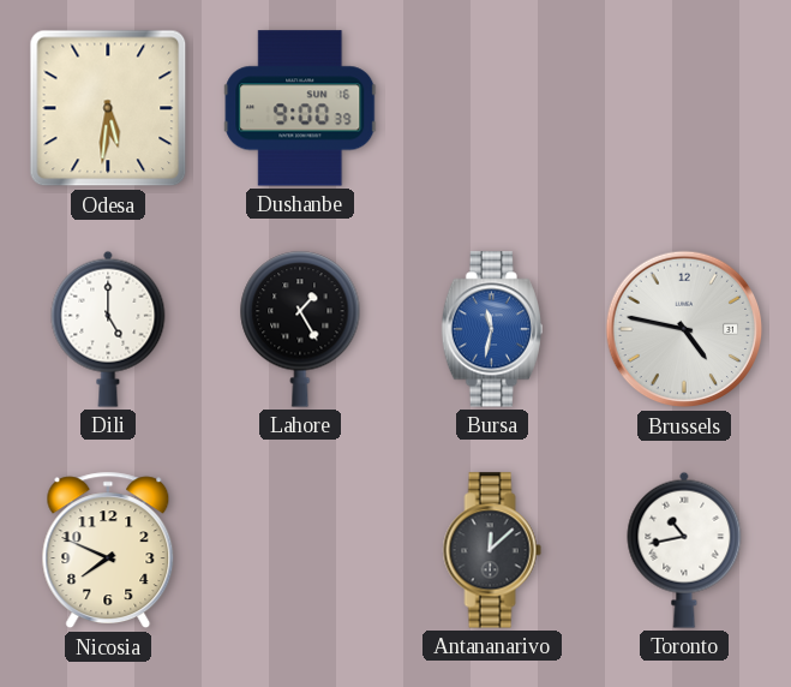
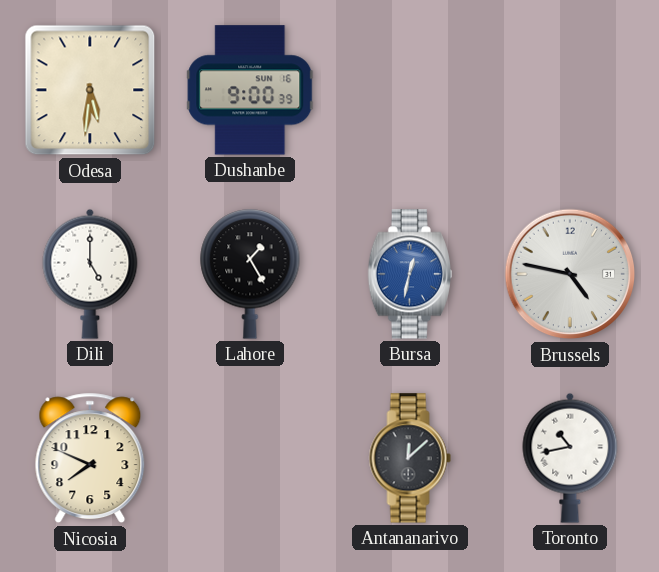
Bursa: 11:32 -> 12:32
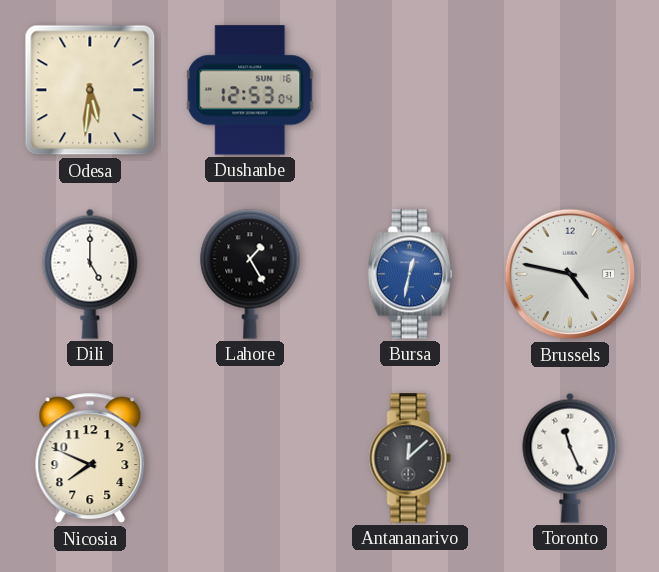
Dushanbe: 9:00 -> 12:53
Toronto: 10:43 -> 11:26
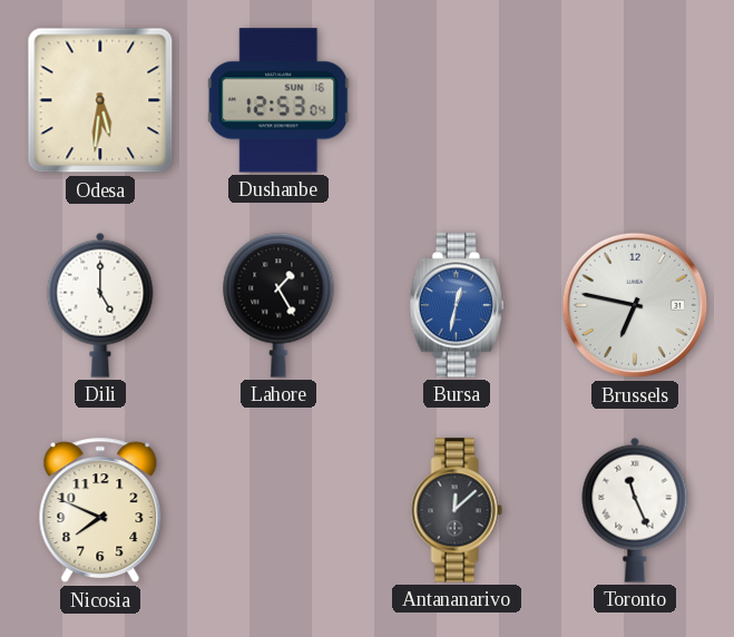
Brussels: 4:47 -> 6:47
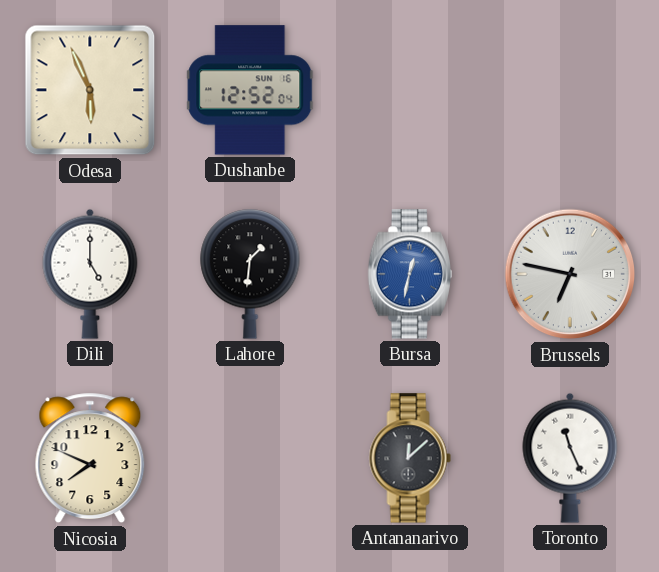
Odesa: 5:31 -> 5:56
Dushanbe: 12:53 -> 12:52
Lahore: 1:25 -> 1:31
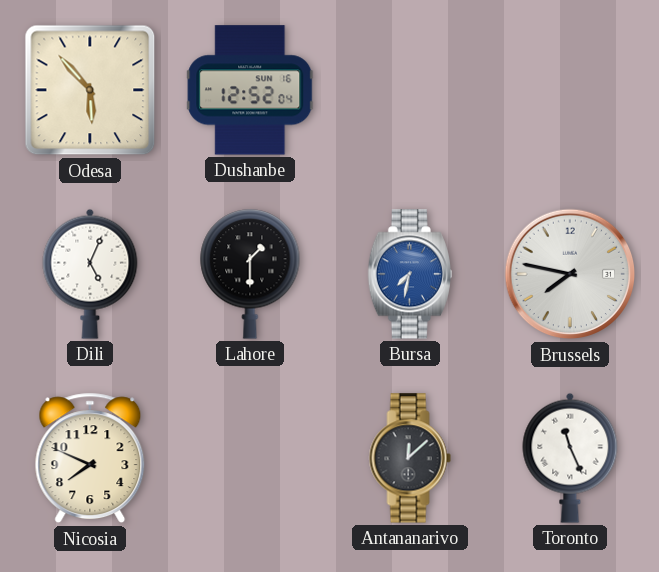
Odesa: 5:56 -> 5:53
Dili: 5:00 -> 5:04
Lahore: 1:31 -> 1:30
Bursa: 12:32 -> 7:32
Brussels: 6:47 -> 7:47
